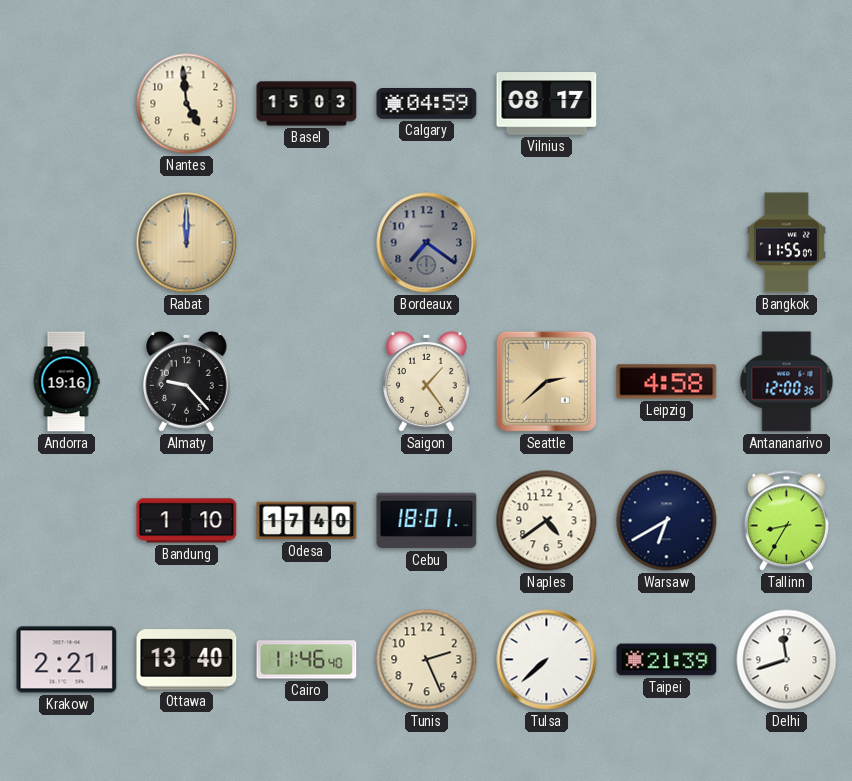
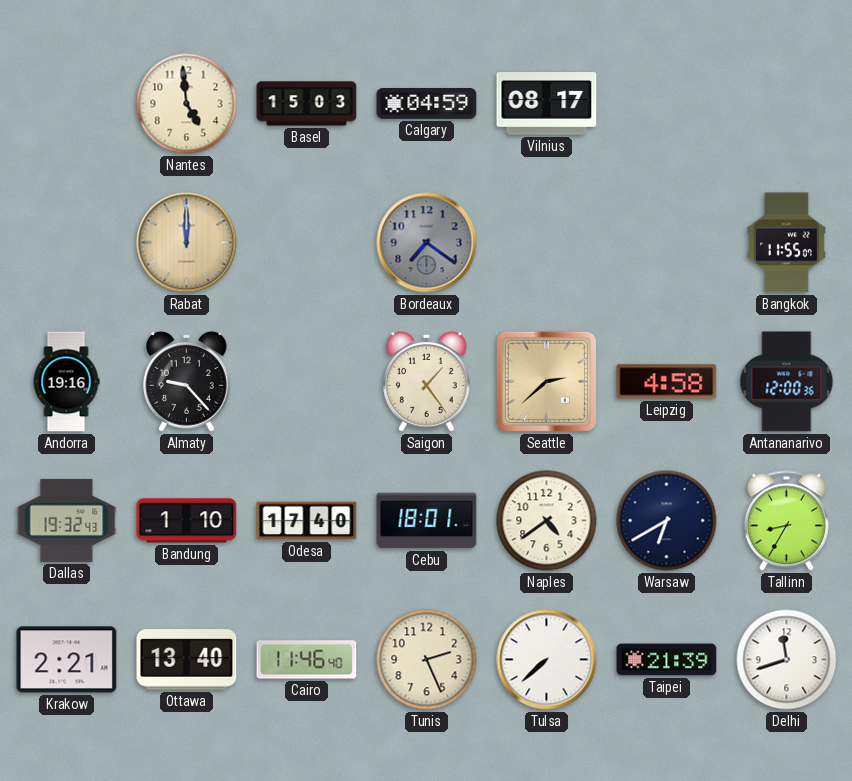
Dallas: none -> 19:32
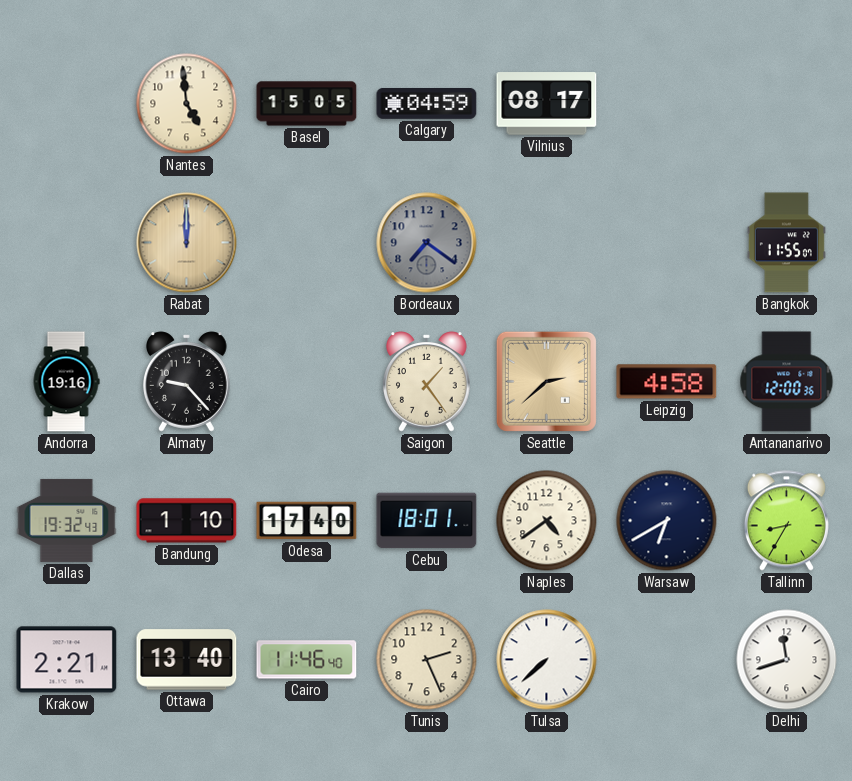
Basel: 15:03 -> 15:05
Taipei: 21:39 -> none
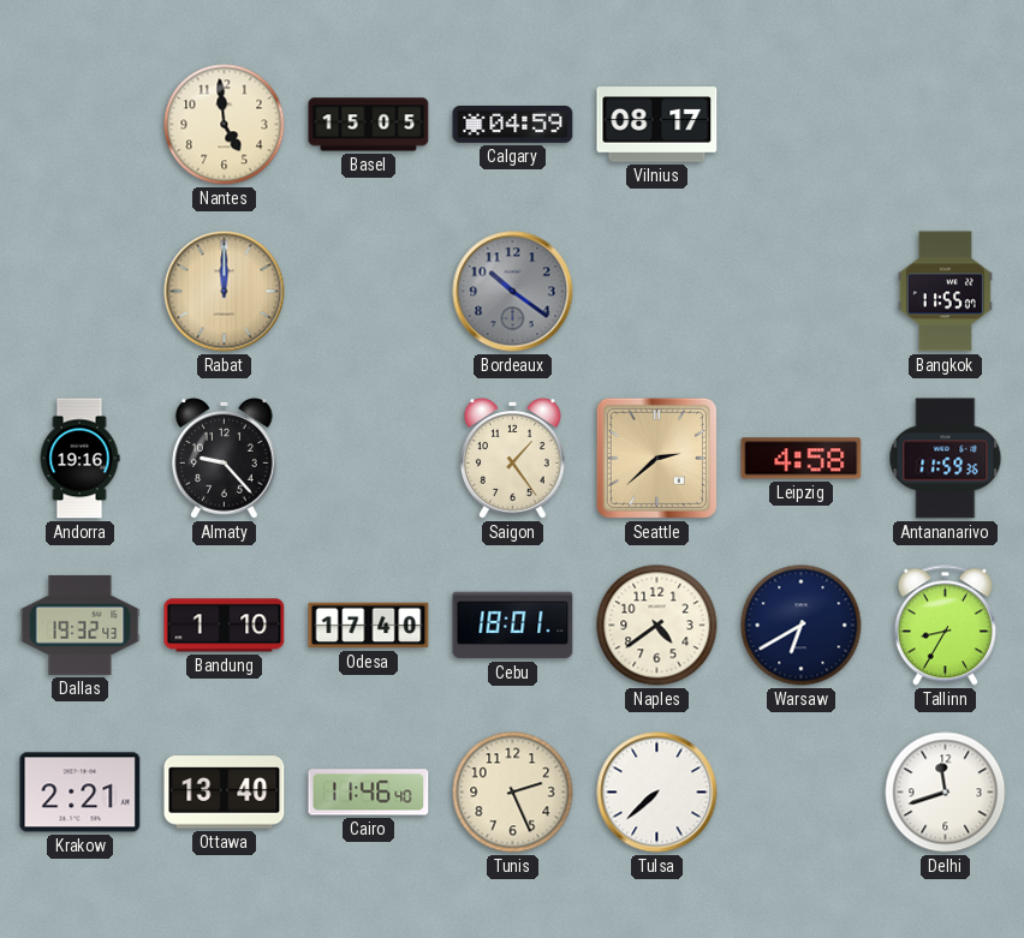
Bordeaux: 7:21 -> 10:21
Antananarivo: 12:00 -> 11:59
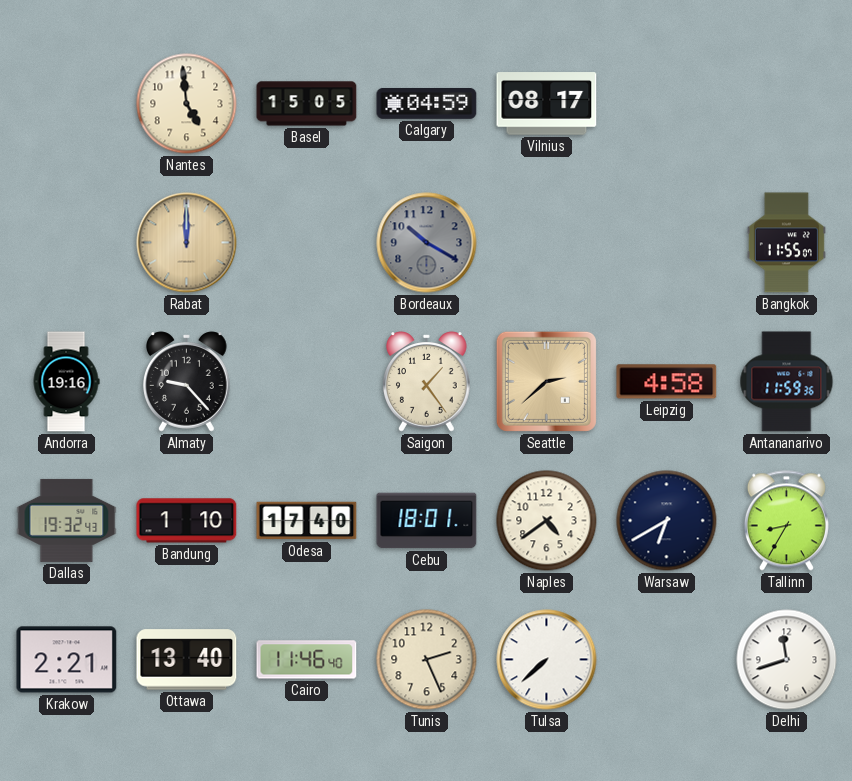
Bordeaux: 10:21 -> 10:20
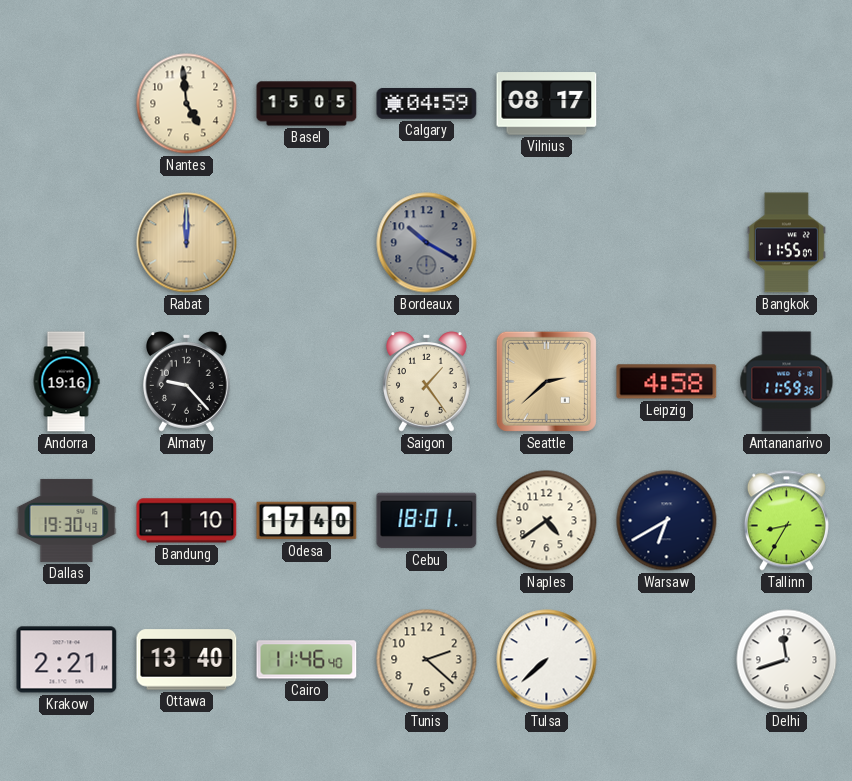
Dallas: 19:32 -> 19:30
Tunis: 2:26 -> 2:22
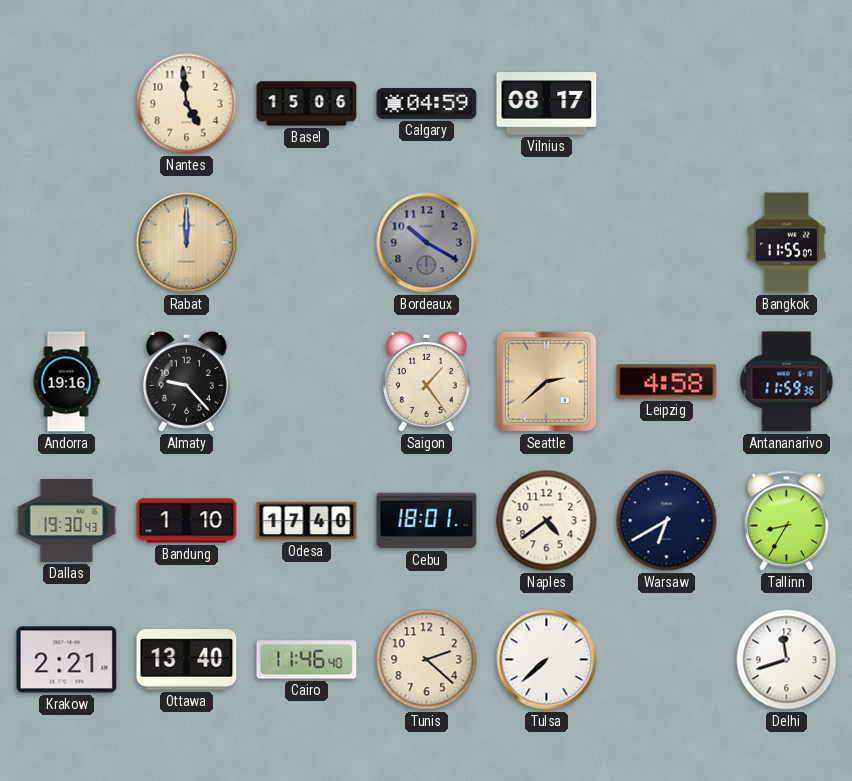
Basel: 15:05 -> 15:06
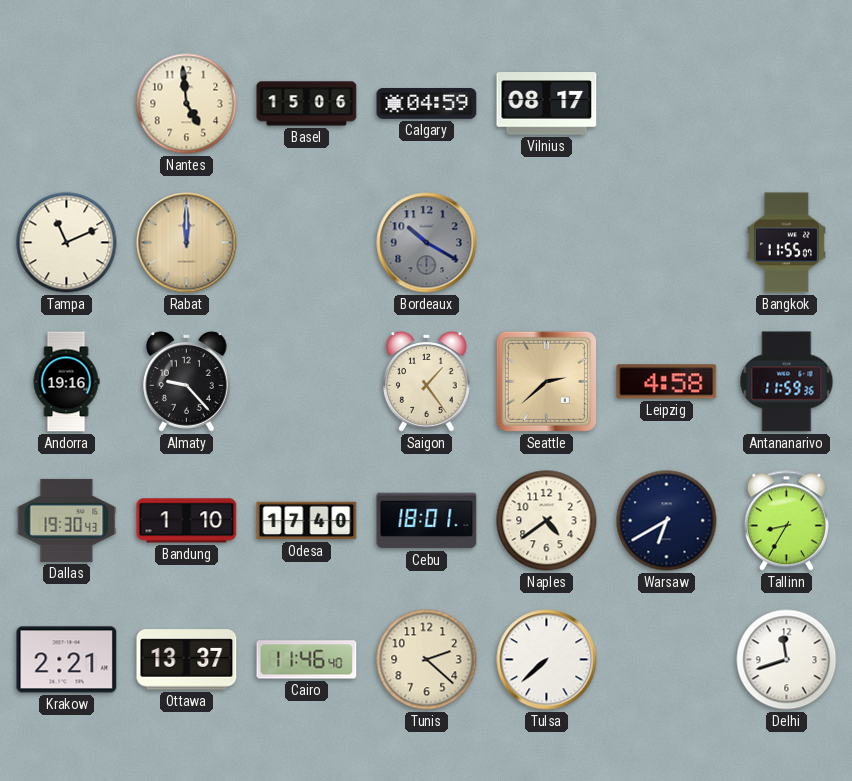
Tampa: none -> 11:11
Ottawa: 13:40 -> 13:37
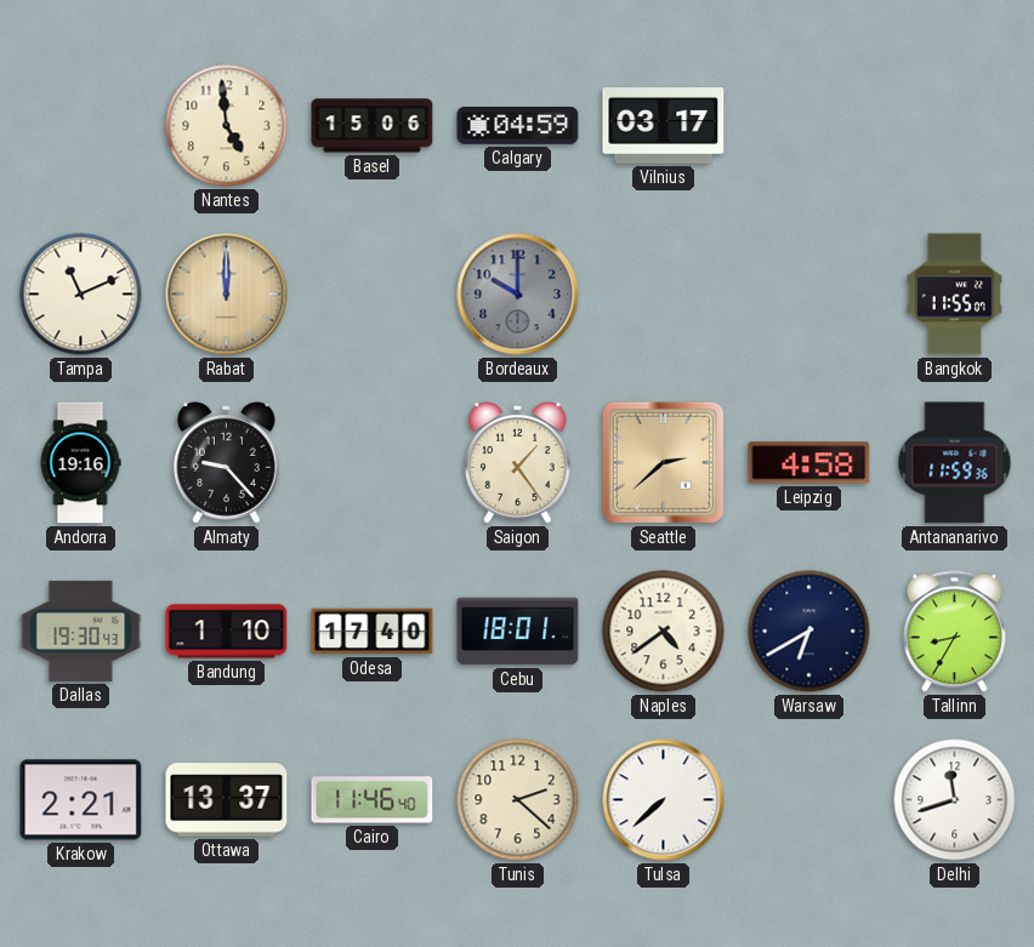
Vilnius: 08:17 -> 03:17
Bordeaux: 10:20 -> 10:00
